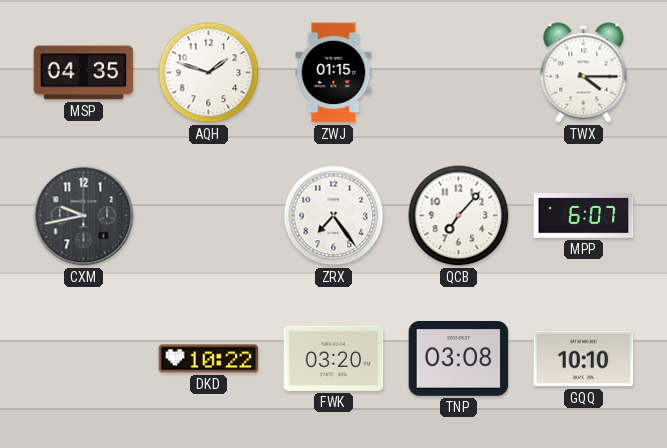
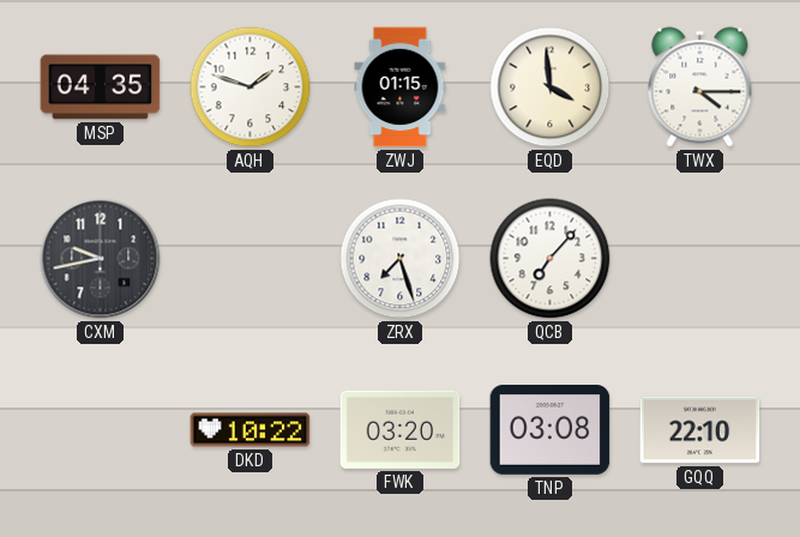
EQD: none -> 3:59
ZRX: 7:24 -> 7:27
MPP: 6:07 -> none
GQQ: 10:10 -> 22:10
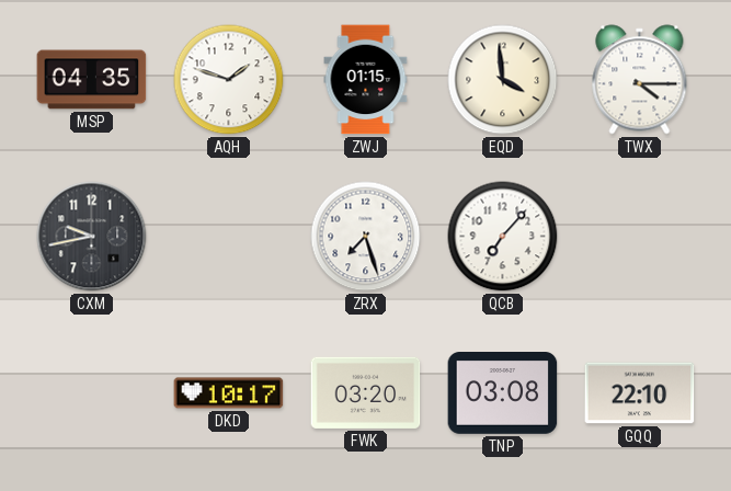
DKD: 10:22 -> 10:17
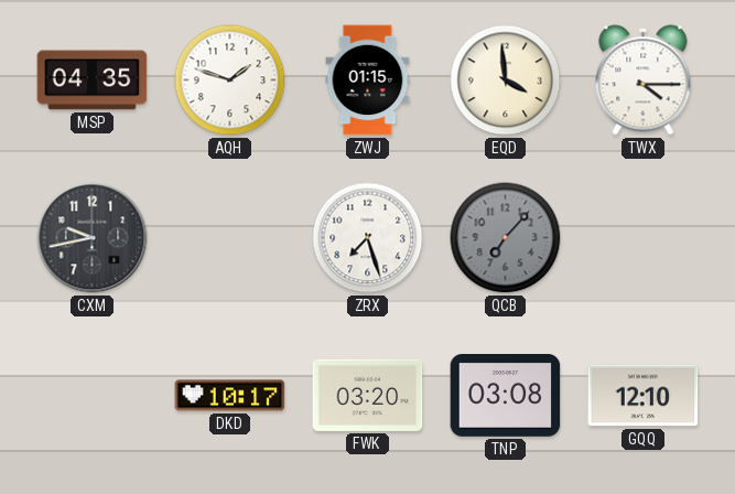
QCB dial: white -> grey
GQQ: 22:10 -> 12:10
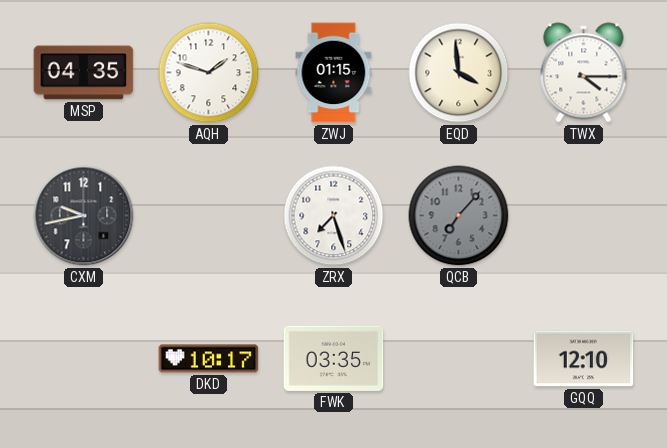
FWK: 03:20 -> 03:35
TNP: 03:08 -> none
